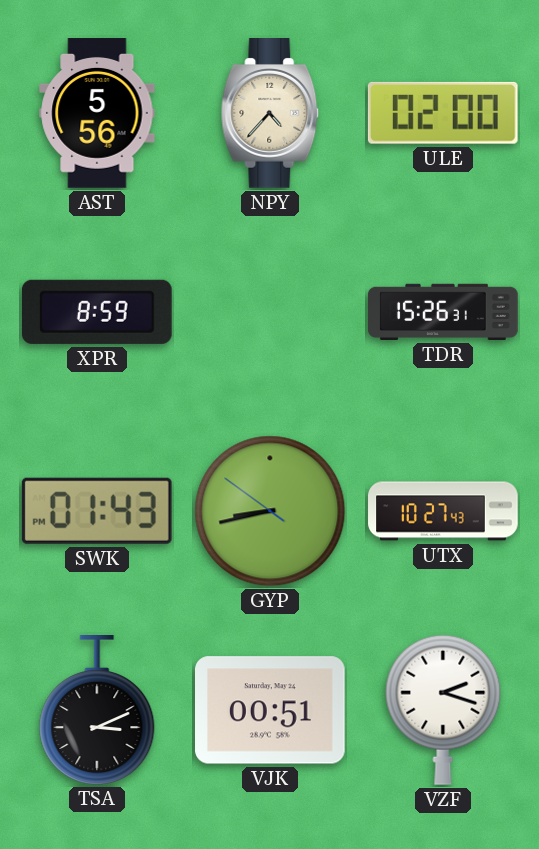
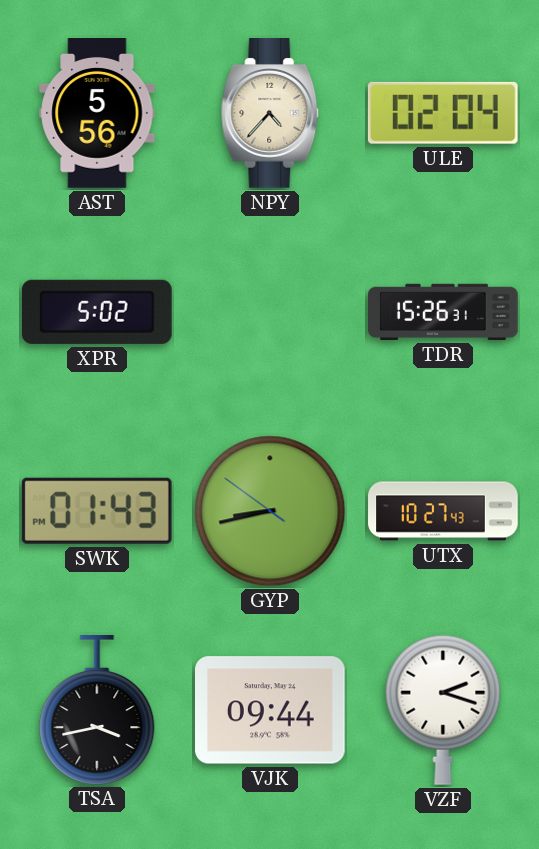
ULE: 02:00 -> 02:04
XPR: 8:59 -> 5:02
TSA: 3:11 -> 3:43
VJK: 00:51 -> 09:44
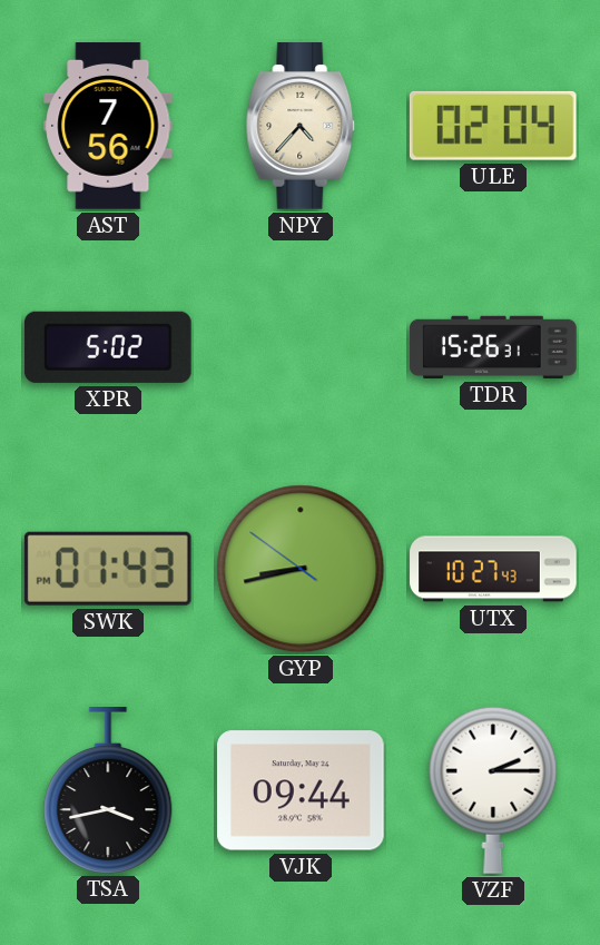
AST: 5:56 -> 7:56
VZF: 2:18 -> 2:15
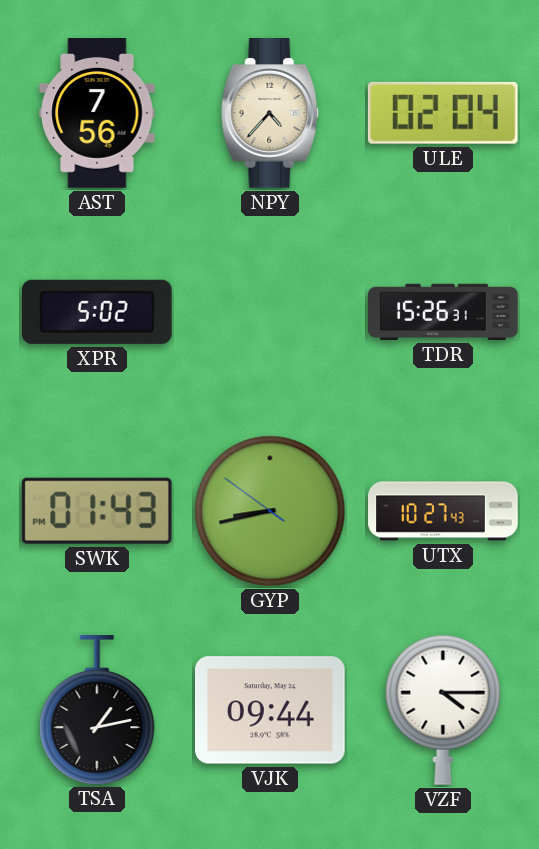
TSA: 3:43 -> 1:13
VZF: 2:15 -> 4:15
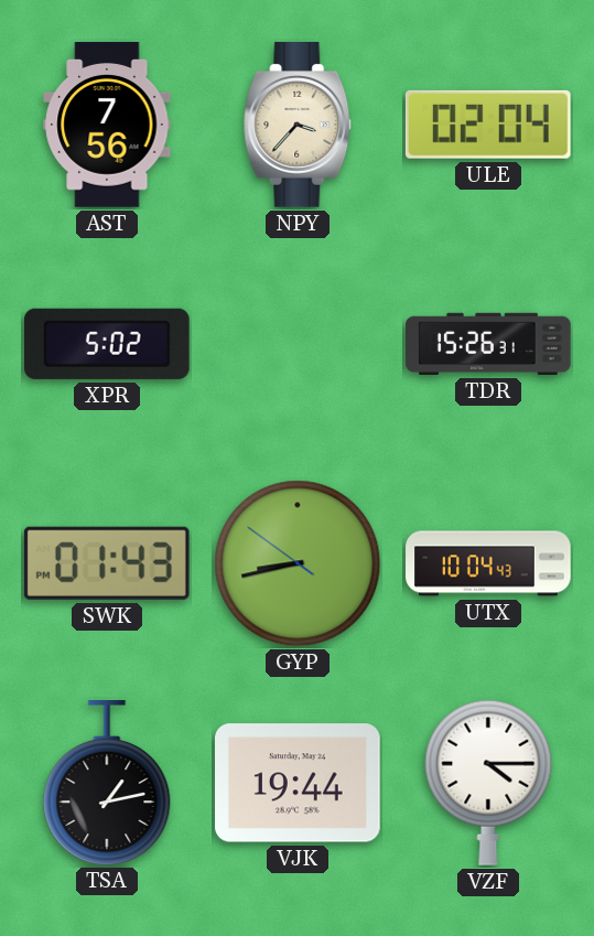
NPY: 4:37 -> 3:37
UTX: 10:27 -> 10:04
VJK: 09:44 -> 19:44
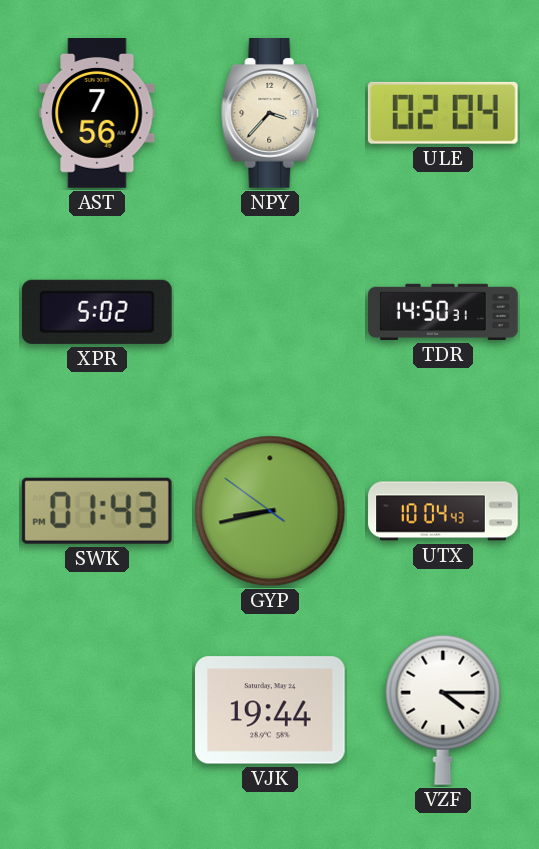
TDR: 15:26 -> 14:50
TSA: 1:13 -> none
